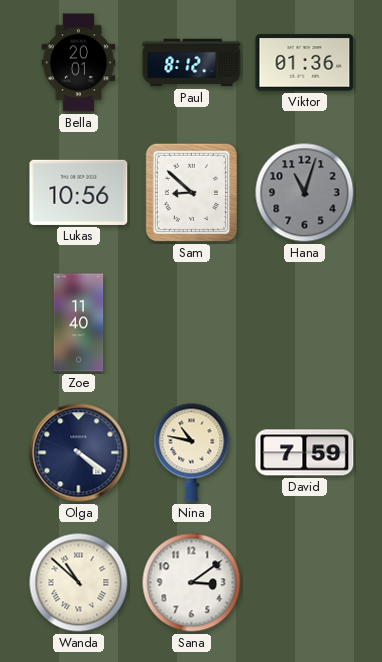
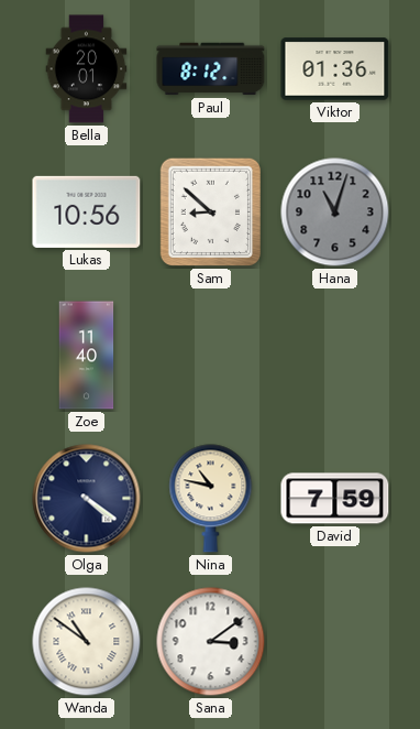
Wanda: 10:52 -> 10:51
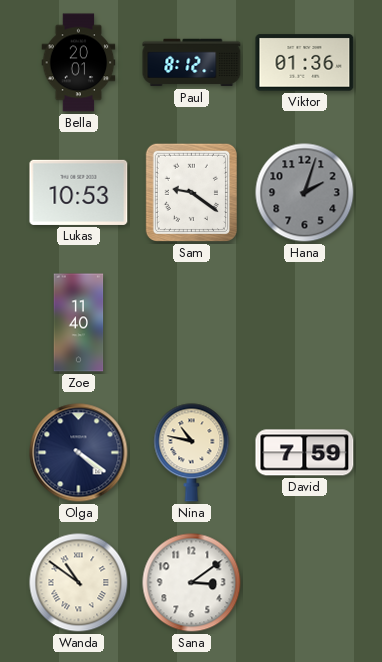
Lukas: 10:56 -> 10:53
Sam: 8:52 -> 9:21
Hana: 11:03 -> 2:03
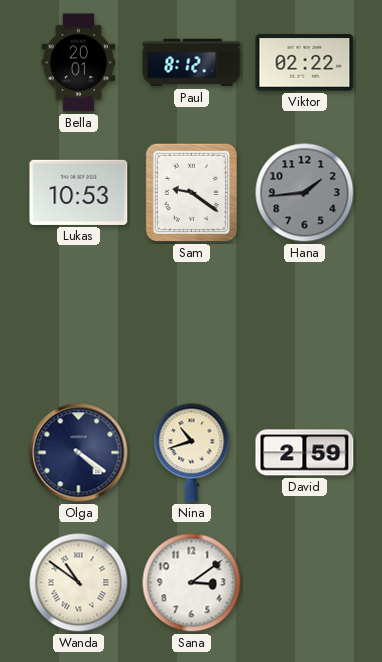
Viktor: 01:36 -> 02:22
Hana: 2:03 -> 1:44
Zoe: 11:40 -> none
Nina: 10:47 -> 10:42
David: 7:59 -> 2:59
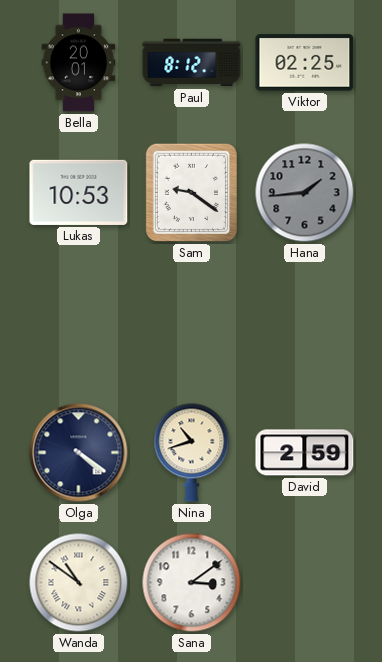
Viktor: 02:22 -> 02:25
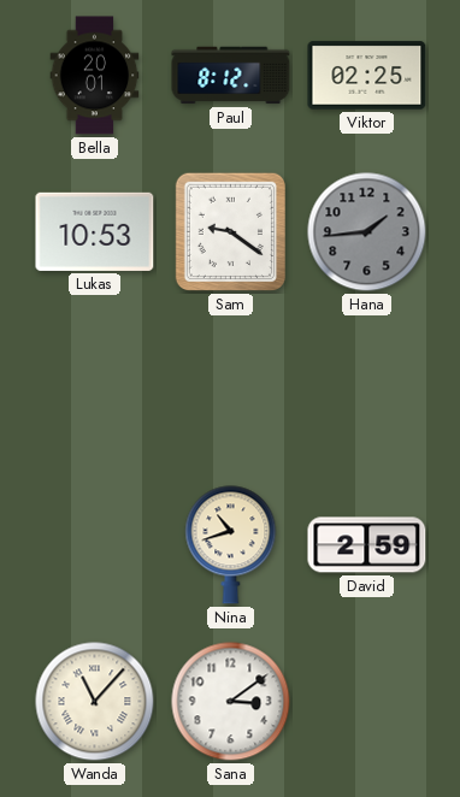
Olga: 4:21 -> none
Wanda: 10:51 -> 11:07
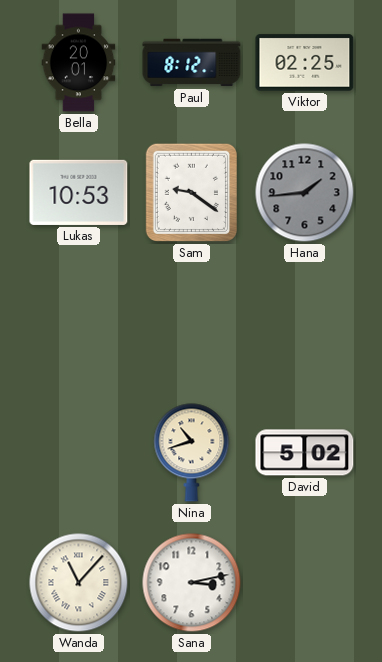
David: 2:59 -> 5:02
Sana: 3:09 -> 3:13
